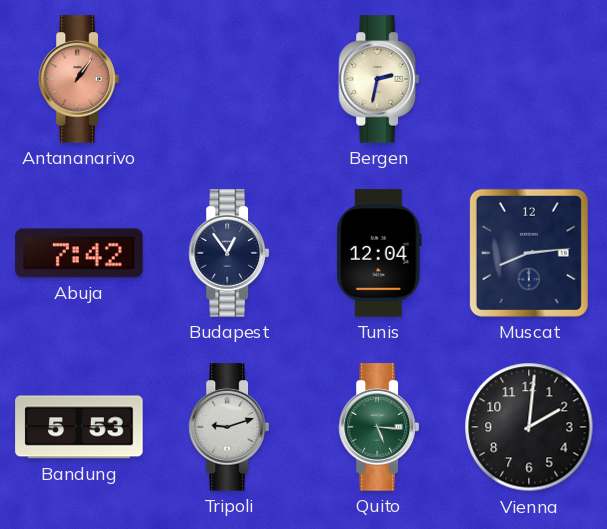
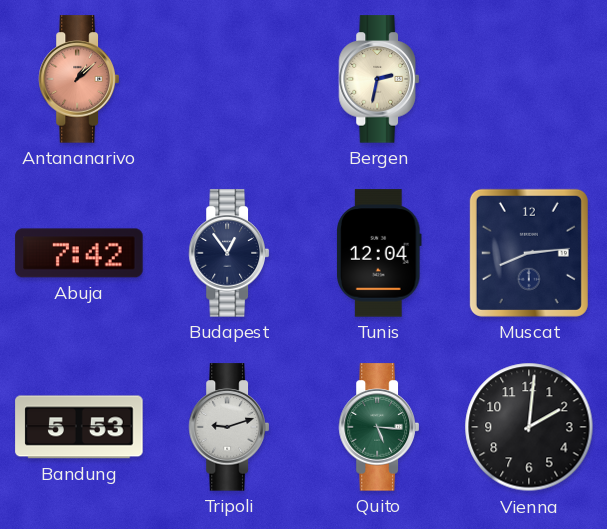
Antananarivo: 1:06 -> 1:08
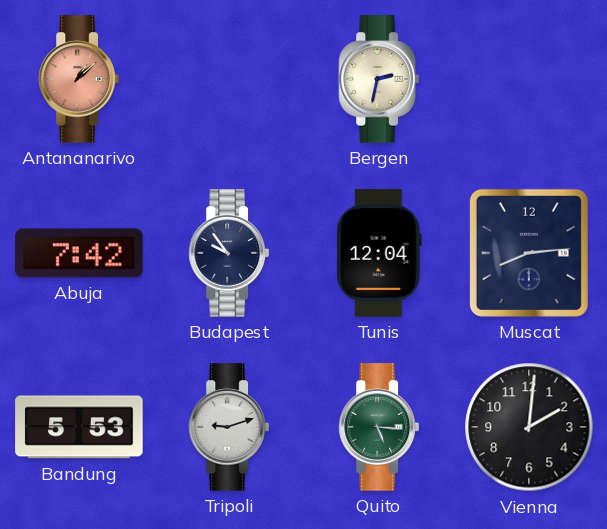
Budapest: 12:54 -> 9:54
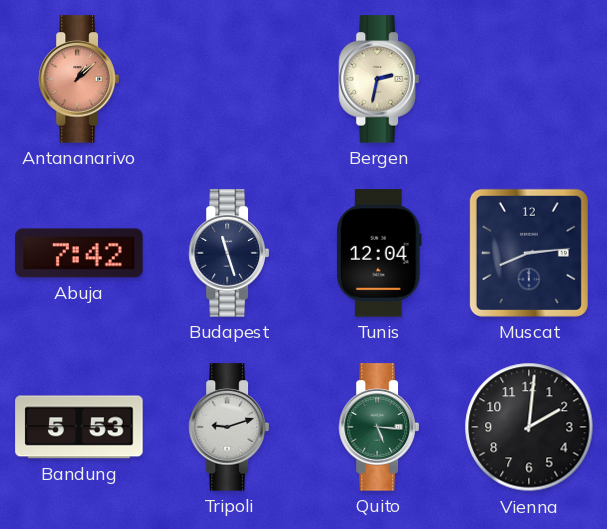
Budapest: 9:54 -> 11:27
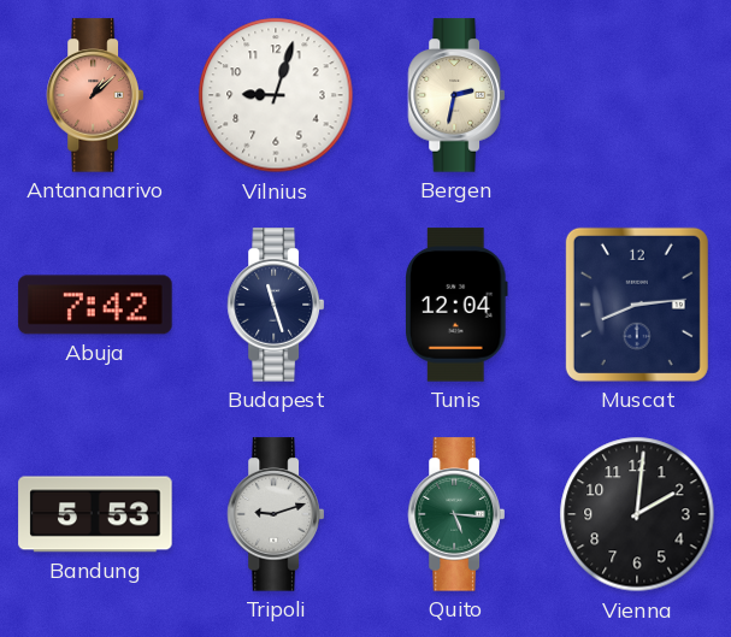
Vilnius: none -> 9:03
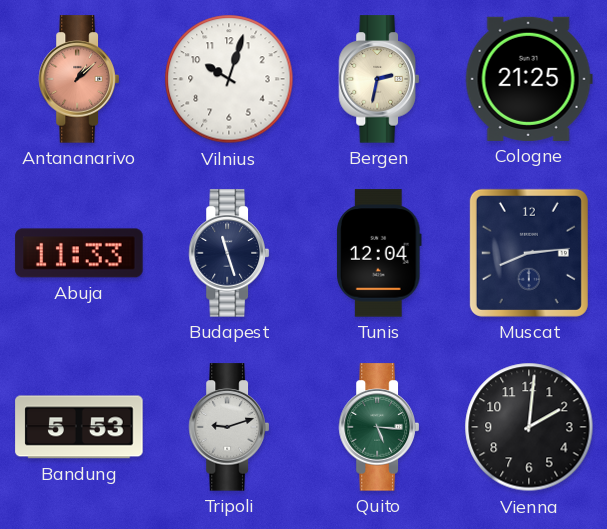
Vilnius: 9:03 -> 10:03
Cologne: none -> 21:25
Abuja: 7:42 -> 11:33
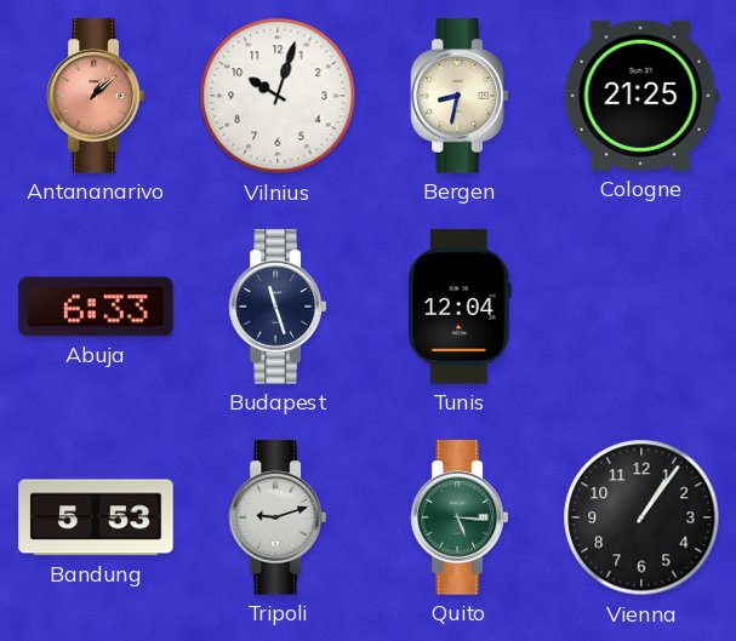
Bergen: 2:32 -> 8:32
Abuja: 11:33 -> 6:33
Muscat: 8:14 -> none
Vienna: 2:01 -> 1:06
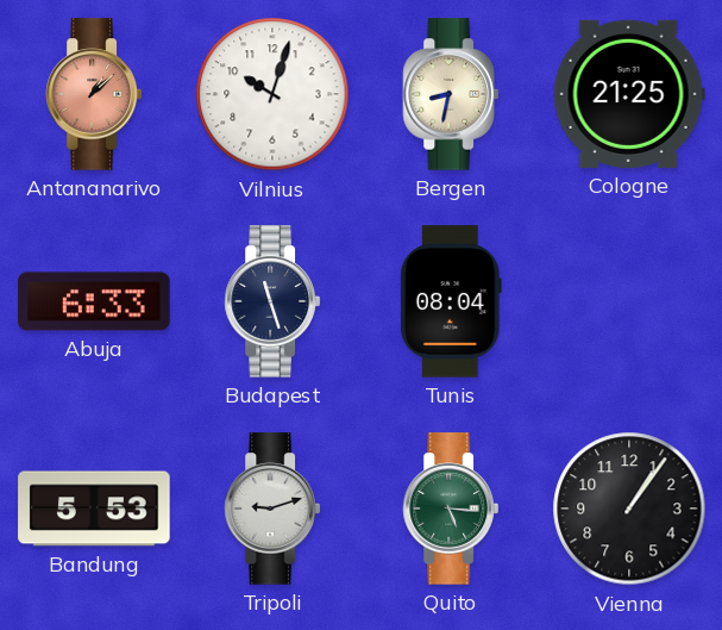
Tunis: 12:04 -> 08:04
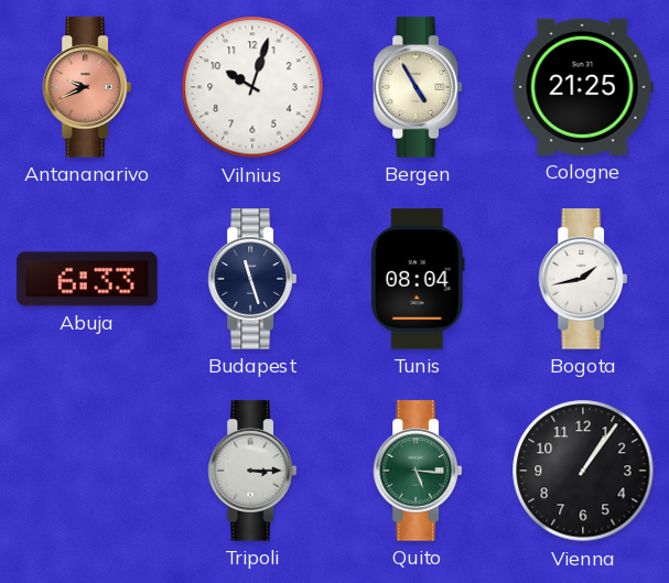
Antananarivo: 1:08 -> 9:41
Bergen: 8:32 -> 4:55
Bogota: none -> 1:43
Bandung: 5:53 -> none
Tripoli: 9:12 -> 3:15
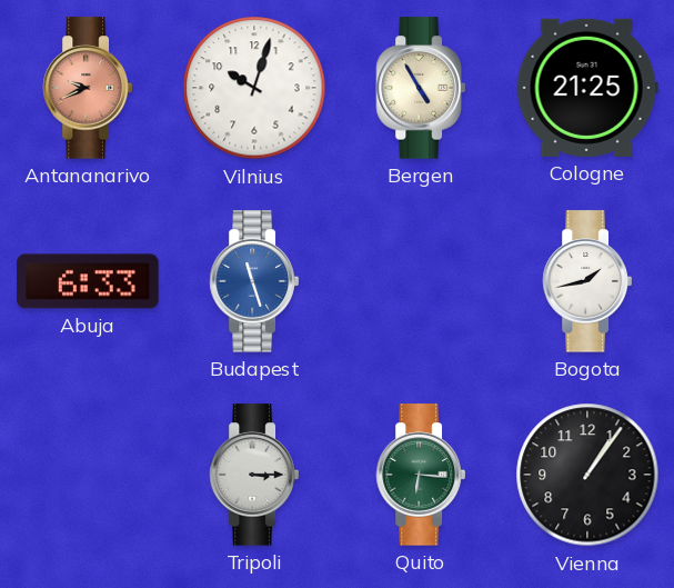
Budapest dial: navy -> blue
Tunis: 08:04 -> none
Quito: 5:16 -> 6:16
